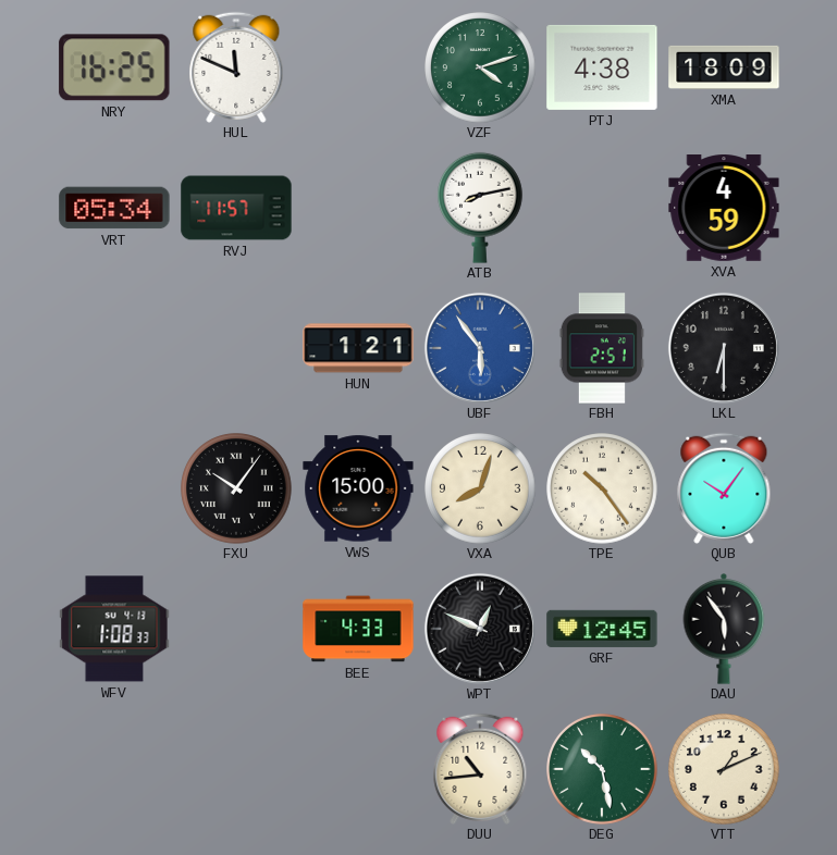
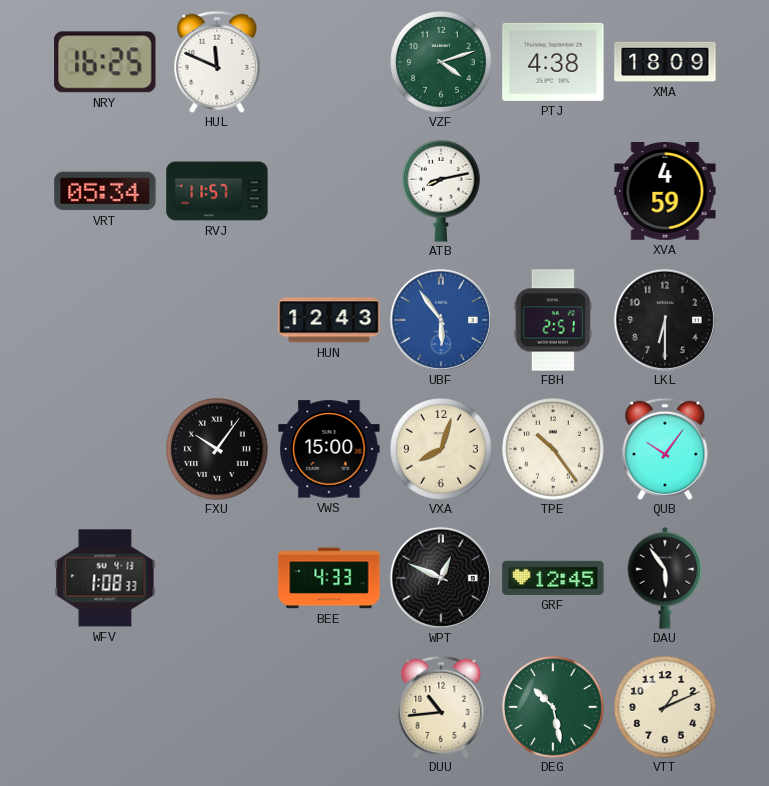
HUN: 1:21 -> 12:43
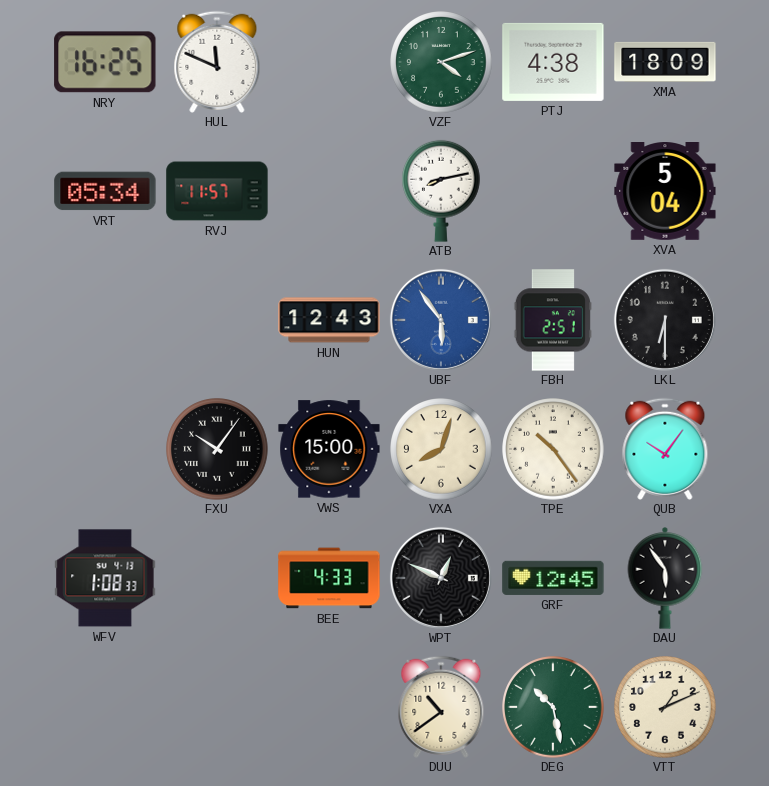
XVA: 4:59 -> 5:04
DUU: 10:44 -> 10:39
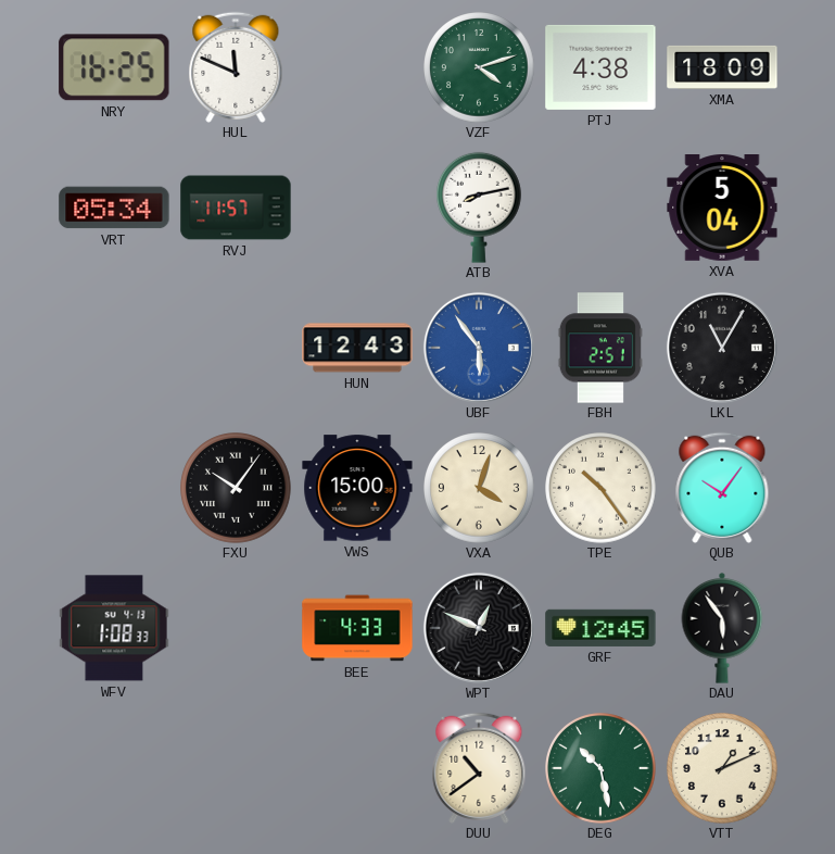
LKL: 6:30 -> 11:05
VXA: 8:03 -> 4:03
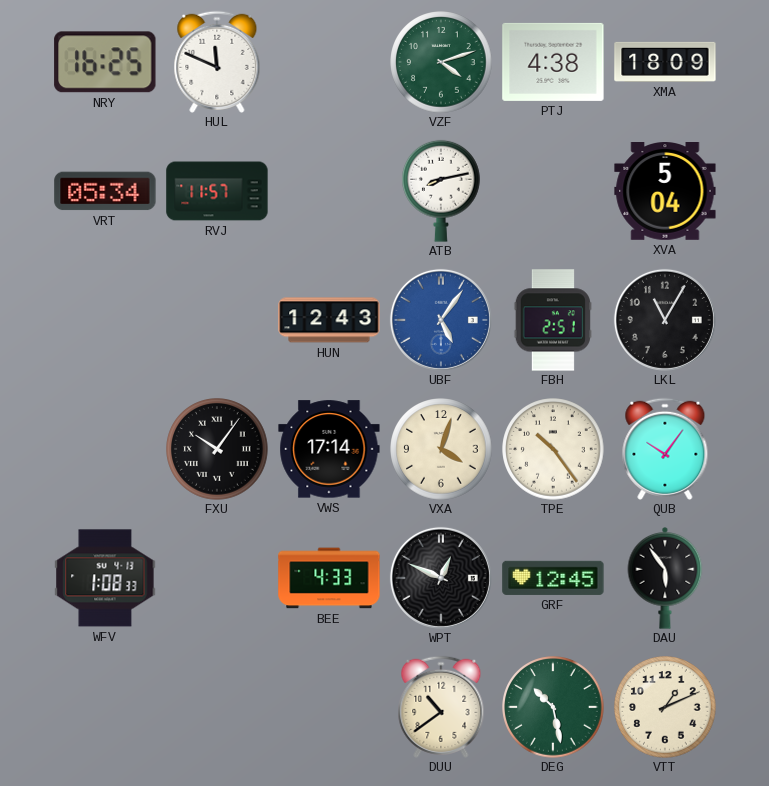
UBF: 5:54 -> 5:06
VWS: 15:00 -> 17:14
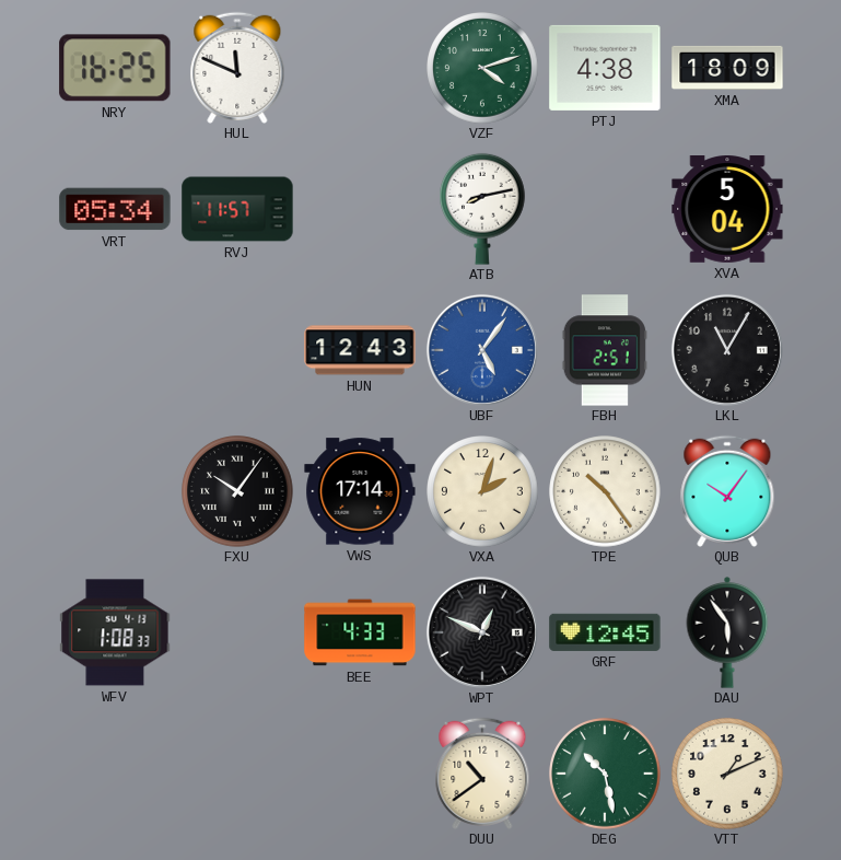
VXA: 4:03 -> 2:03
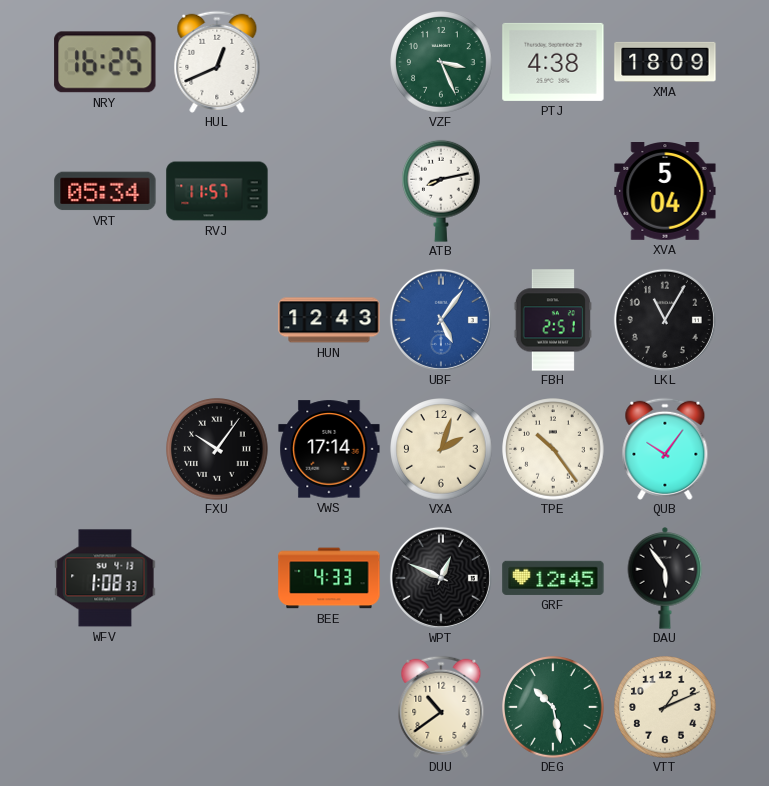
HUL: 11:49 -> 12:41
VZF: 4:12 -> 3:26
